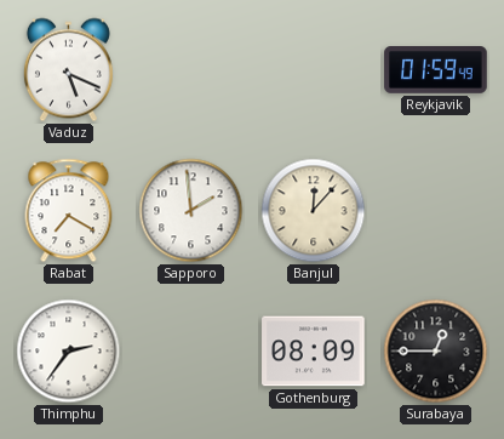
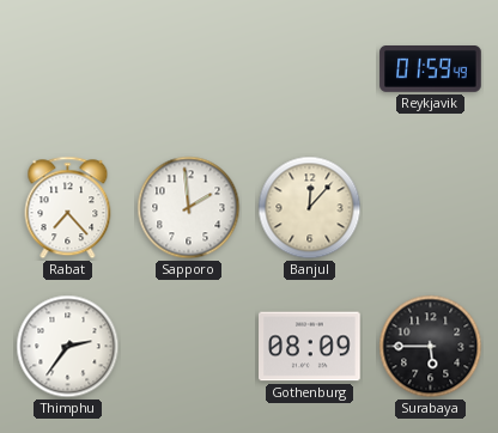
Vaduz: 5:19 -> none
Rabat: 7:20 -> 7:23
Surabaya: 12:45 -> 5:45
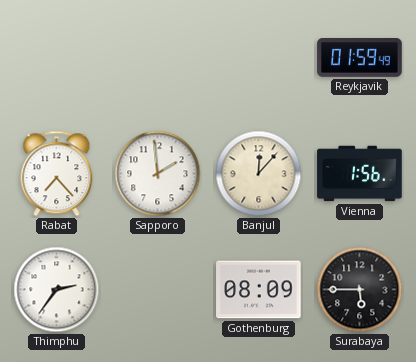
Vienna: none -> 1:56
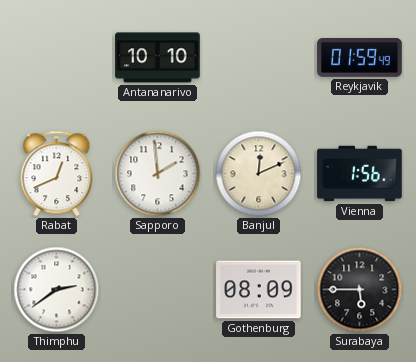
Antananarivo: none -> 10:10
Rabat: 7:23 -> 12:41
Banjul: 12:07 -> 12:11
Thimphu: 2:36 -> 2:39
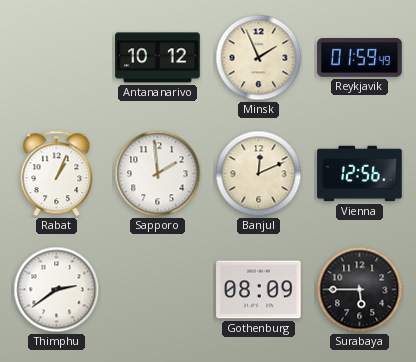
Antananarivo: 10:10 -> 10:12
Minsk: none -> 1:56
Rabat: 12:41 -> 1:04
Vienna: 1:56 -> 12:56
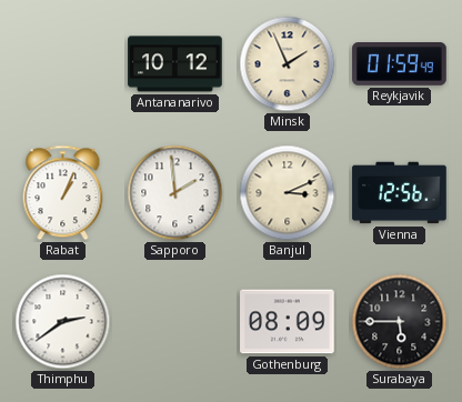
Banjul: 12:11 -> 3:11
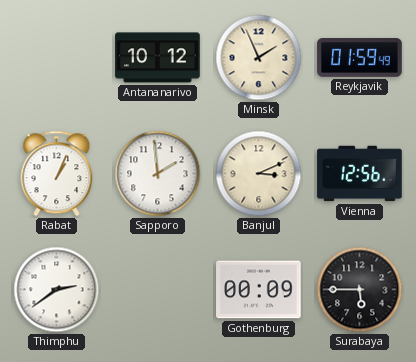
Gothenburg: 08:09 -> 00:09
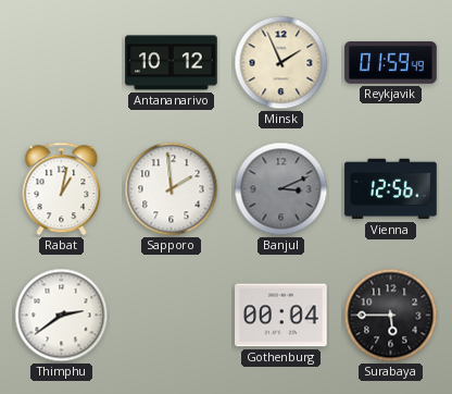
Rabat: 1:04 -> 1:02
Banjul dial: cream -> grey
Gothenburg: 00:09 -> 00:04
